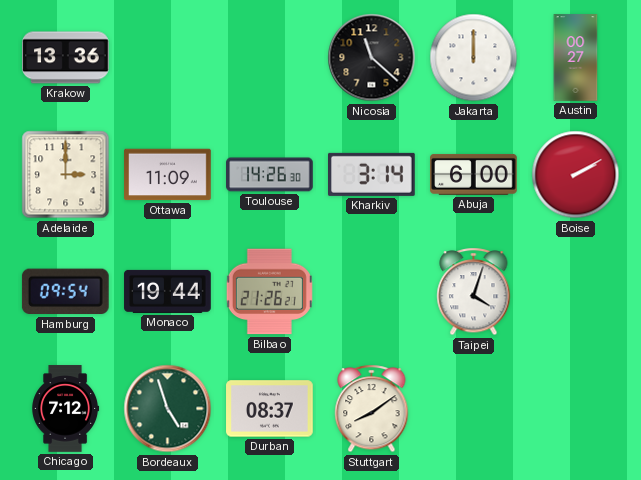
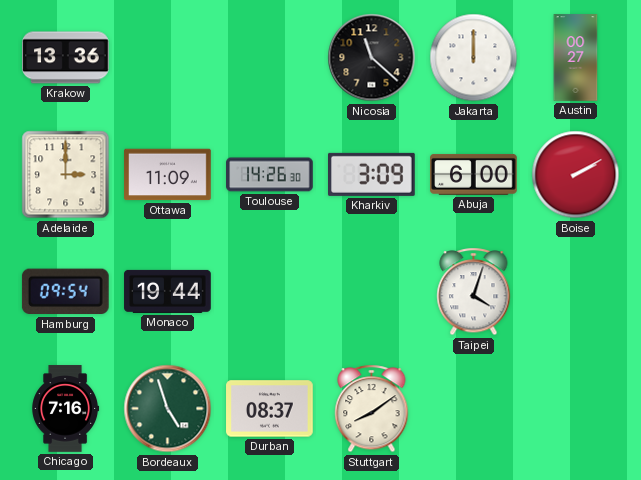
Kharkiv: 3:14 -> 3:09
Bilbao: 21:26 -> none
Chicago: 7:12 -> 7:16
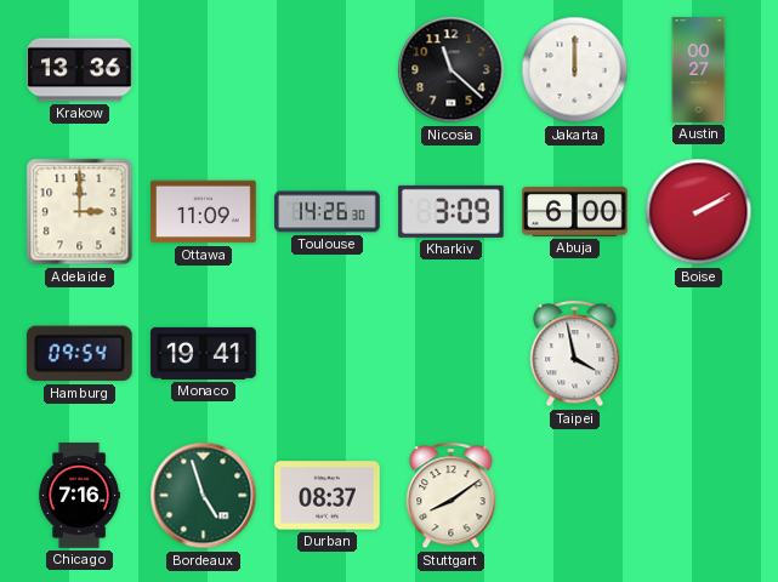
Monaco: 19:44 -> 19:41
Taipei: 4:03 -> 3:58
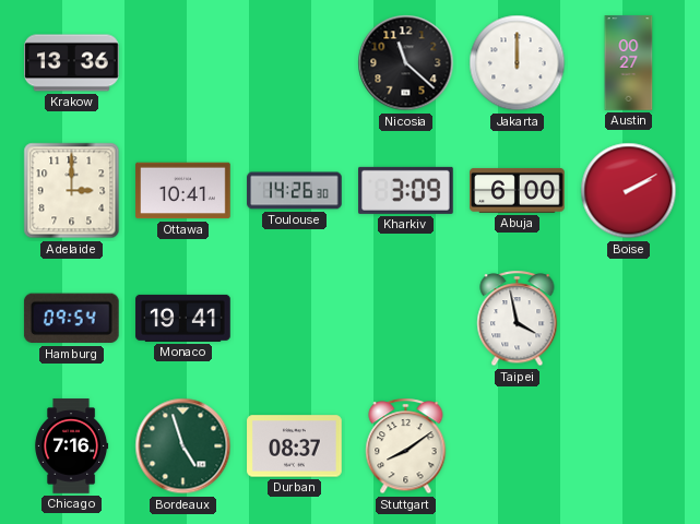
Ottawa: 11:09 -> 10:41
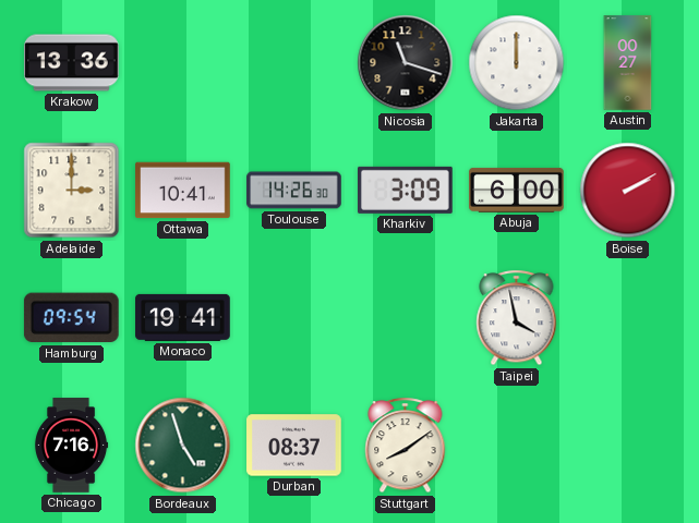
Nicosia: 11:22 -> 11:18
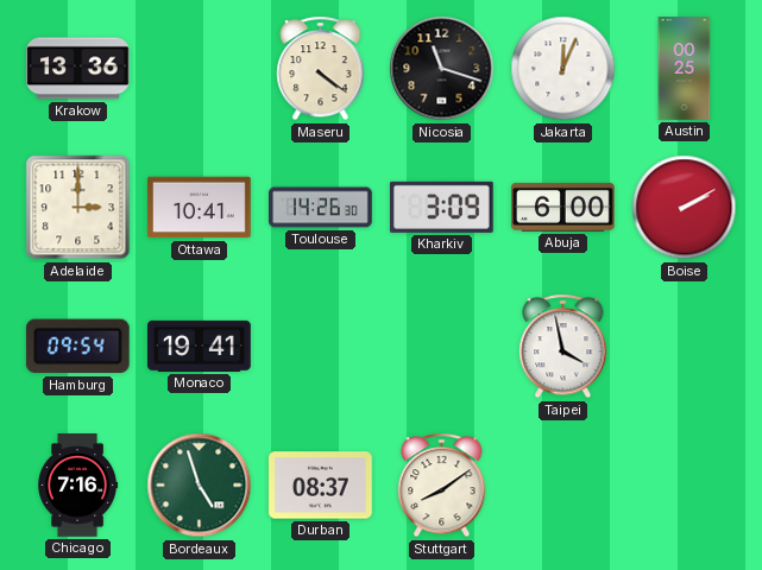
Maseru: none -> 4:21
Jakarta: 12:00 -> 12:04
Austin: 00:27 -> 00:25
